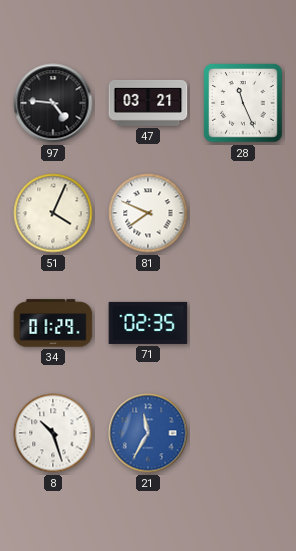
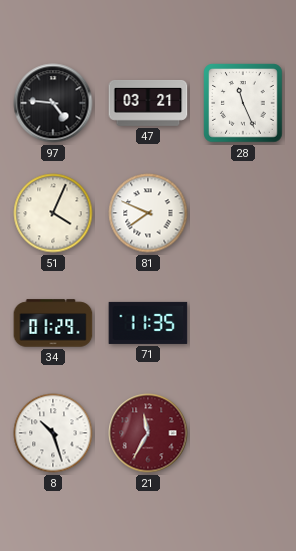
71: 02:35 -> 11:35
21 dial: blue -> burgundy
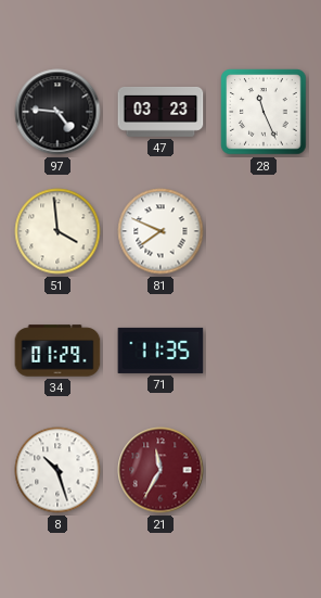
47: 03:21 -> 03:23
51: 4:04 -> 3:59
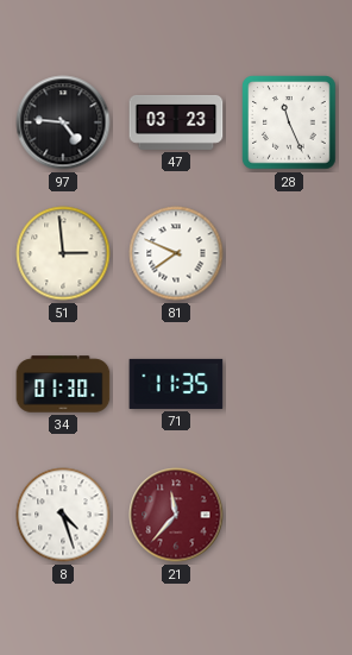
51: 3:59 -> 2:59
34: 01:29 -> 01:30
8: 10:27 -> 4:27
21: 11:35 -> 11:37
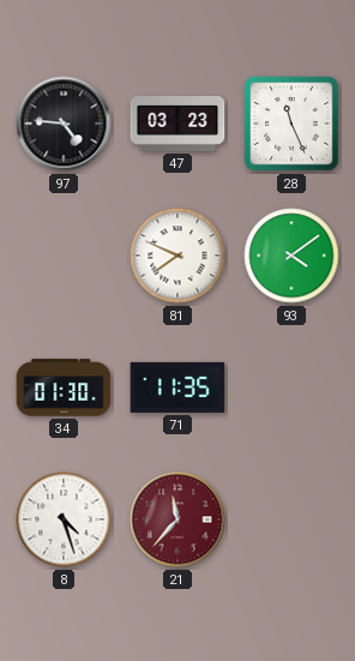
51: 2:59 -> none
93: none -> 4:09
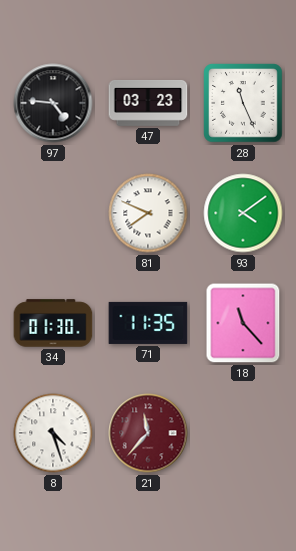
18: none -> 11:23
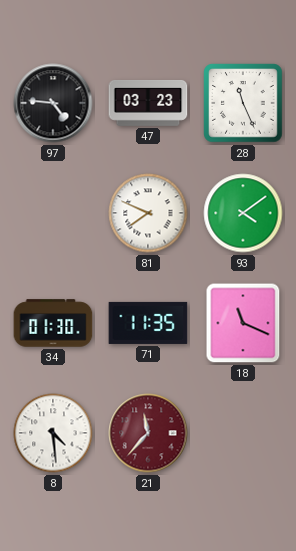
18: 11:23 -> 11:19
8: 4:27 -> 4:29
